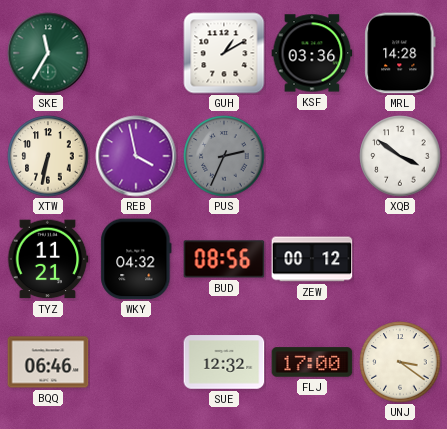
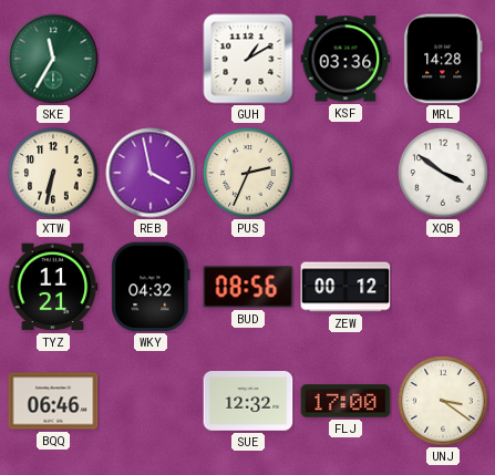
PUS dial: grey -> cream
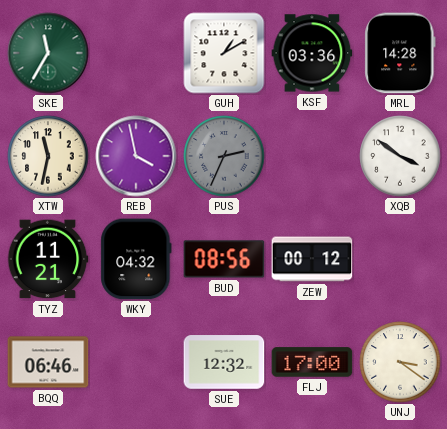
XTW: 6:32 -> 11:32
PUS dial: cream -> grey
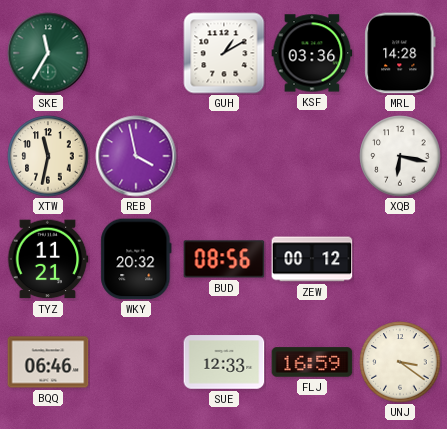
PUS: 2:34 -> none
XQB: 3:51 -> 6:17
WKY: 04:32 -> 20:32
SUE: 12:32 -> 12:33
FLJ: 17:00 -> 16:59
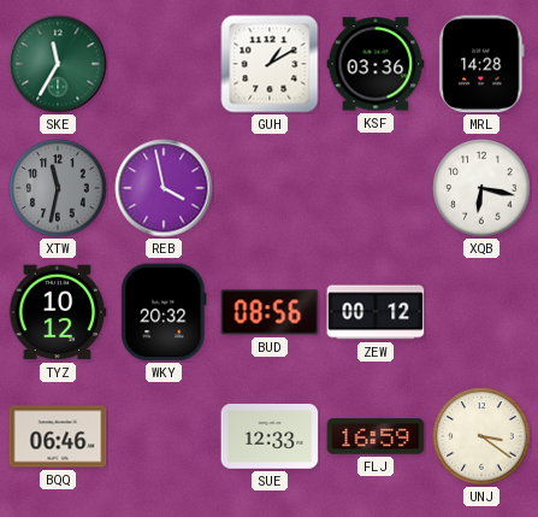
XTW dial: cream -> grey
TYZ: 11:21 -> 10:12
